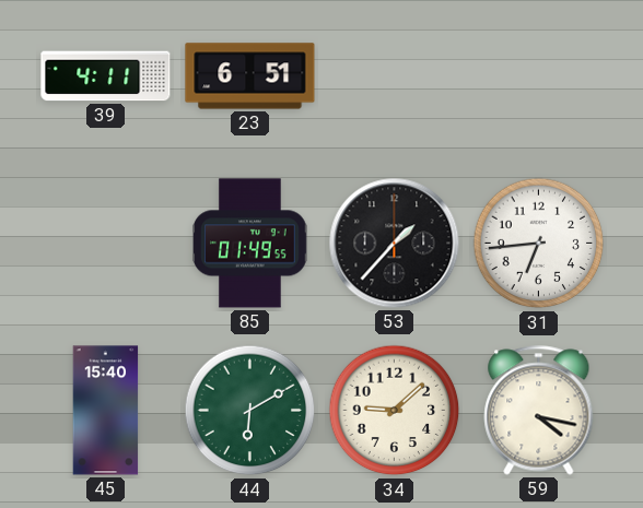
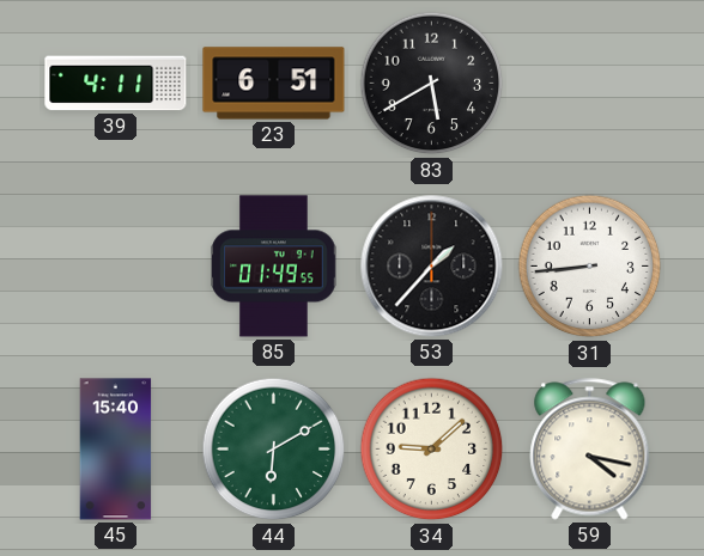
83: none -> 5:40
31: 6:44 -> 8:44
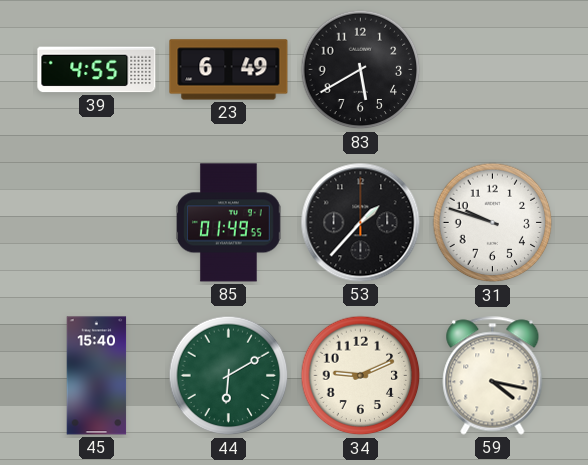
39: 4:11 -> 4:55
23: 6:51 -> 6:49
31: 8:44 -> 9:48
34: 9:08 -> 9:11
